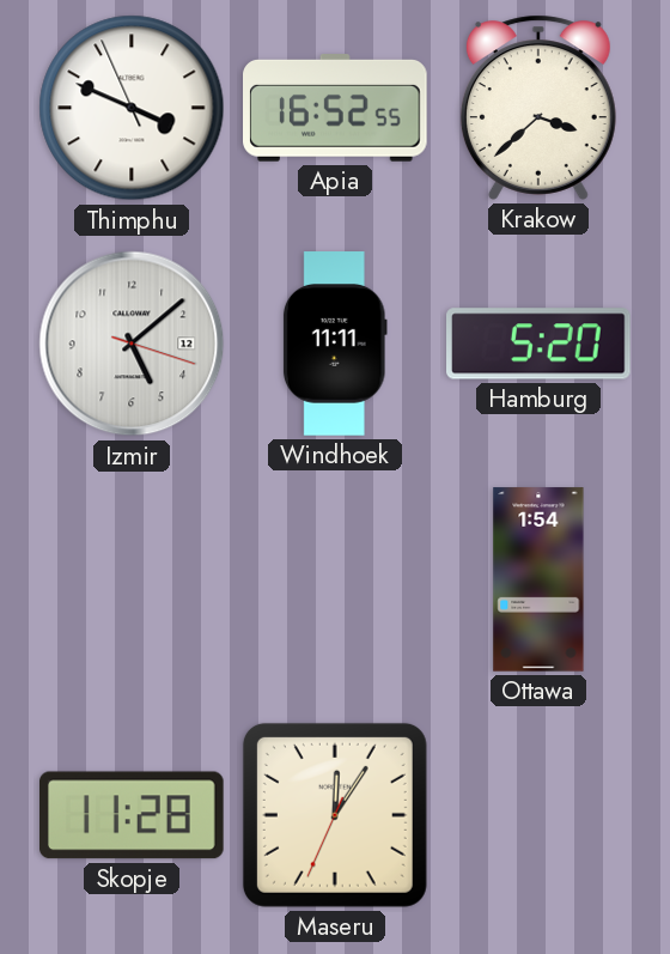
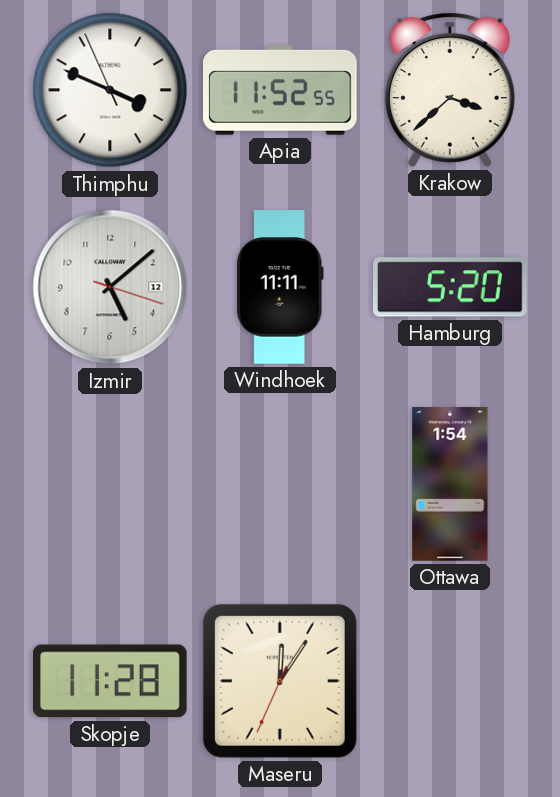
Apia: 16:52 -> 11:52
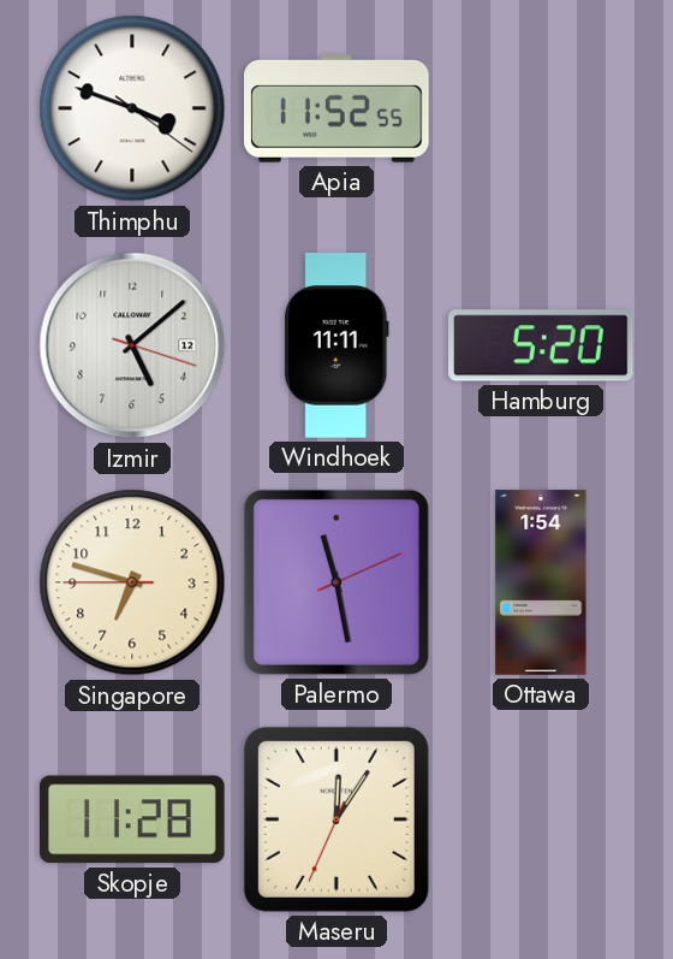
Thimphu: 3:48:56 -> 3:48:21
Krakow: 3:38 -> none
Singapore: none -> 6:47
Palermo: none -> 11:28
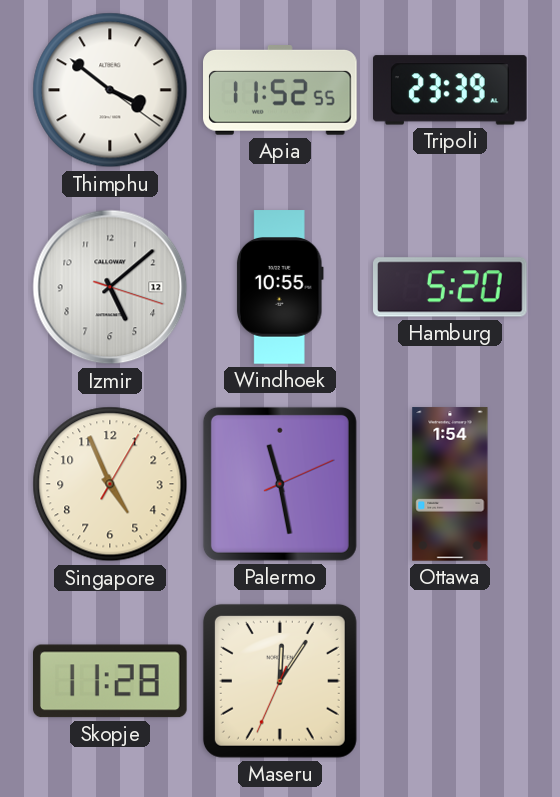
Thimphu: 3:48 -> 3:51
Tripoli: none -> 23:39
Windhoek: 11:11 -> 10:55
Singapore: 6:47 -> 4:56
